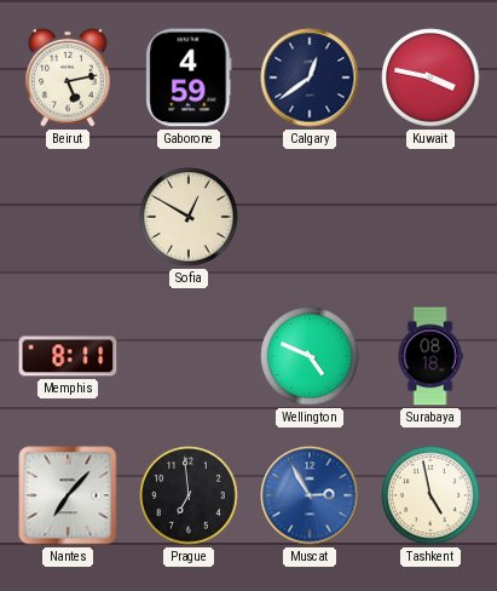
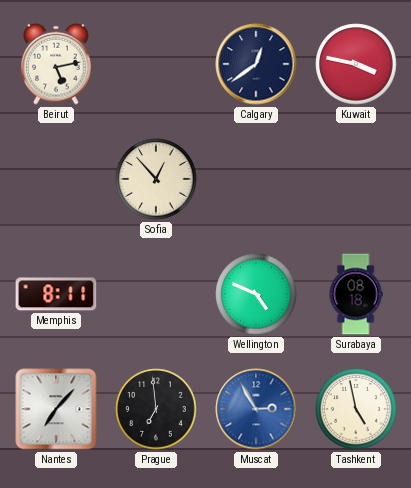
Gaborone: 4:59 -> none
Sofia: 12:50 -> 12:53
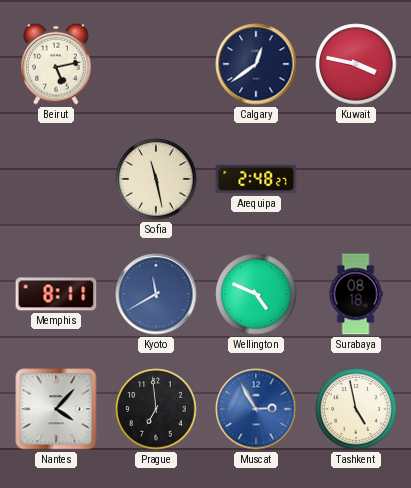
Sofia: 12:53 -> 11:28
Arequipa: none -> 2:48
Kyoto: none -> 11:40
Nantes: 7:07 -> 4:07
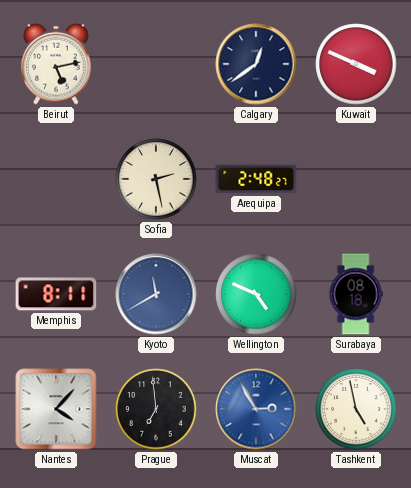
Kuwait: 3:47 -> 3:49
Sofia: 11:28 -> 2:28
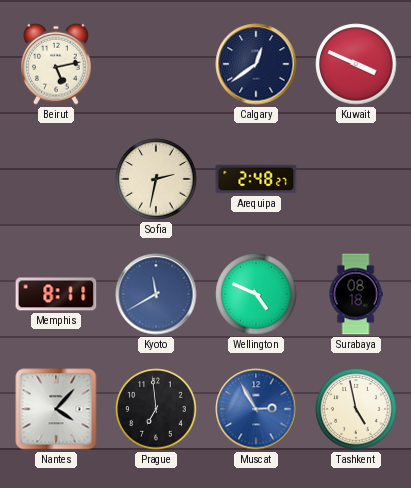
Sofia: 2:28 -> 2:32
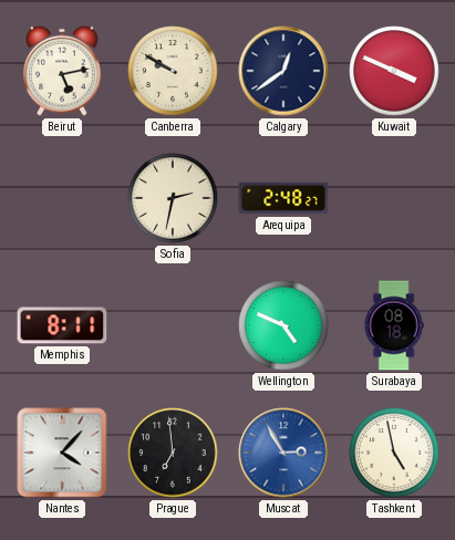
Canberra: none -> 9:50
Kyoto: 11:40 -> none
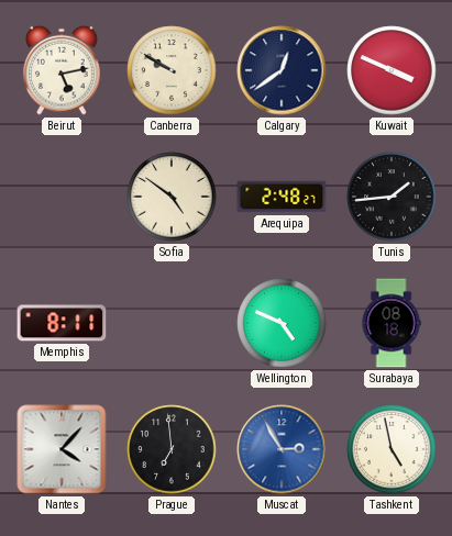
Sofia: 2:32 -> 4:51
Tunis: none -> 1:44
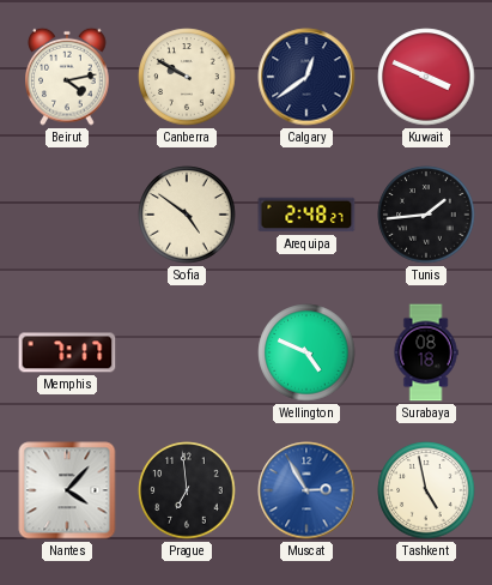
Beirut: 5:13 -> 4:13
Memphis: 8:11 -> 7:17
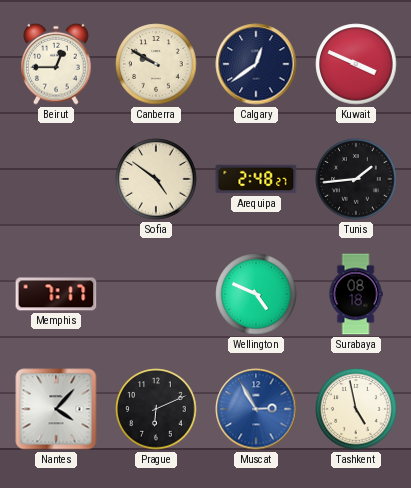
Beirut: 4:13 -> 12:45
Prague: 6:59 -> 6:11
